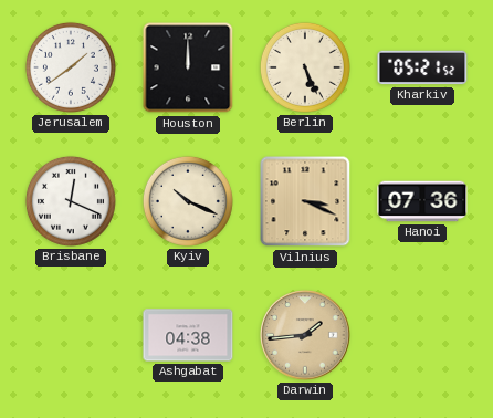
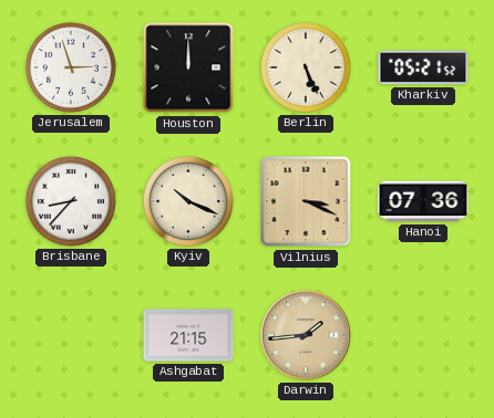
Jerusalem: 1:39 -> 2:57
Brisbane: 12:19 -> 8:37
Ashgabat: 04:38 -> 21:15
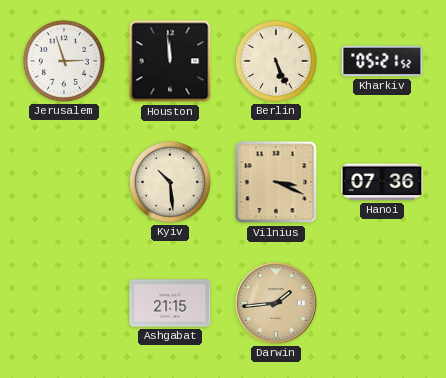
Houston: 12:00 -> 11:59
Brisbane: 8:37 -> none
Kyiv: 10:19 -> 10:29
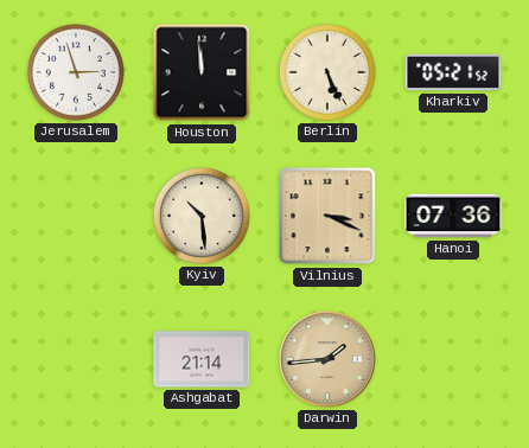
Ashgabat: 21:15 -> 21:14
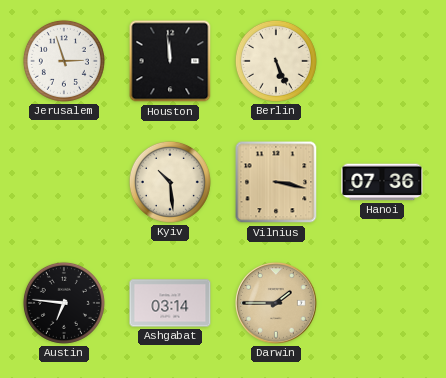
Kharkiv: 05:21 -> none
Vilnius: 3:19 -> 3:17
Austin: none -> 6:46
Ashgabat: 21:14 -> 03:14
Darwin: 1:44 -> 1:45
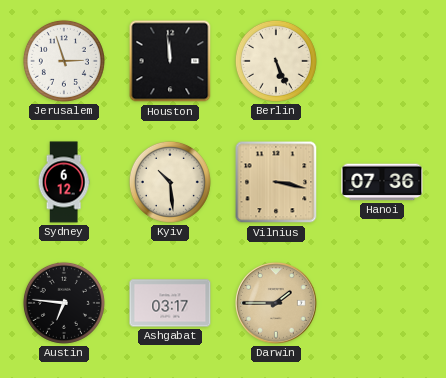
Sydney: none -> 6:12
Ashgabat: 03:14 -> 03:17
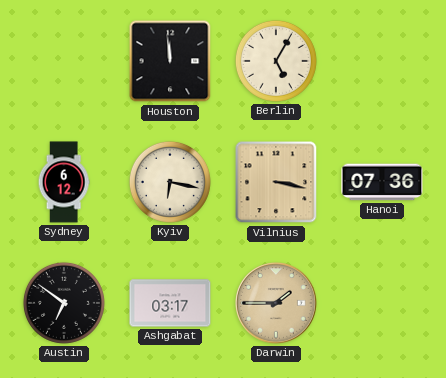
Jerusalem: 2:57 -> none
Berlin: 5:26 -> 5:05
Kyiv: 10:29 -> 6:17
Austin: 6:46 -> 6:51
